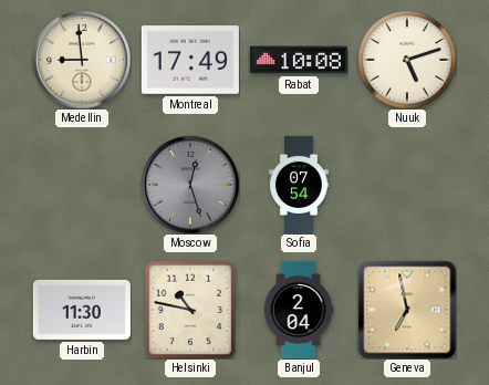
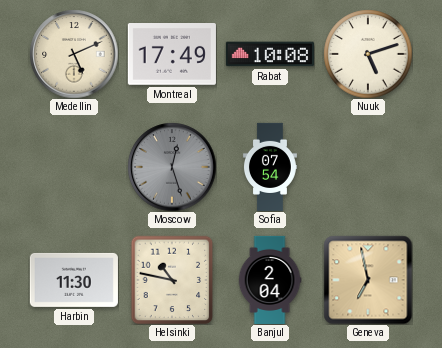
Medellin: 8:59 -> 5:11
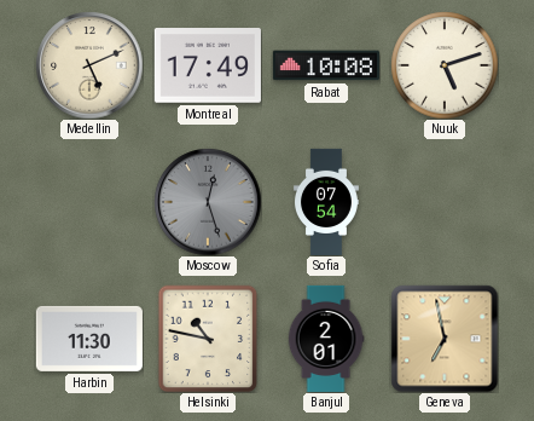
Banjul: 2:04 -> 2:01
